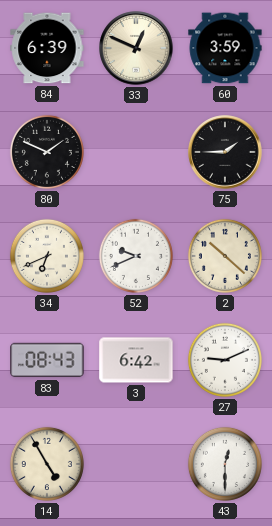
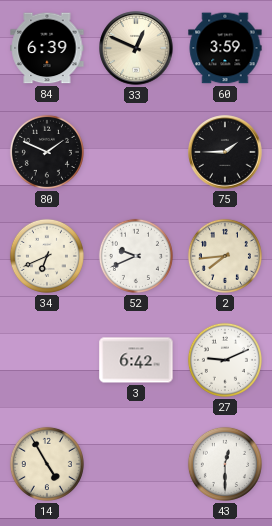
2: 10:22 -> 7:44
83: 08:43 -> none
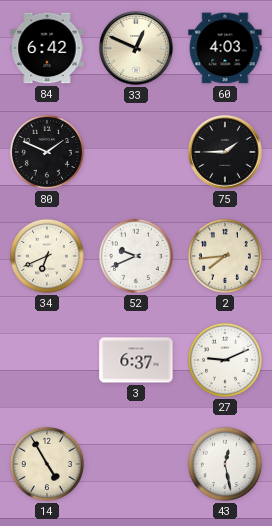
84: 6:39 -> 6:42
60: 3:59 -> 4:03
3: 6:42 -> 6:37
43: 12:30 -> 12:28
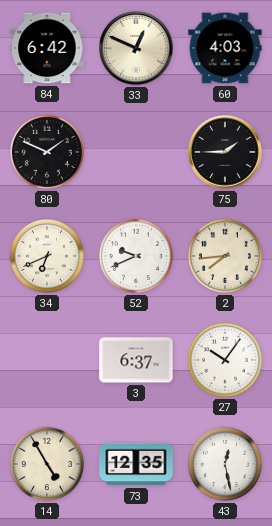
27: 9:11 -> 10:06
73: none -> 12:35
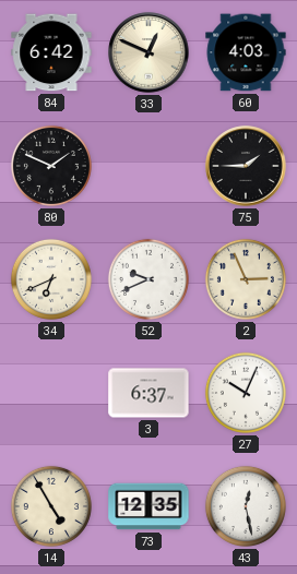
2: 7:44 -> 2:56
27: 10:06 -> 10:04
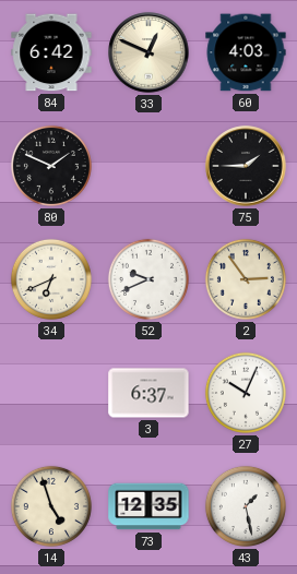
2: 2:56 -> 2:54
14: 4:55 -> 4:57
43: 12:28 -> 1:28
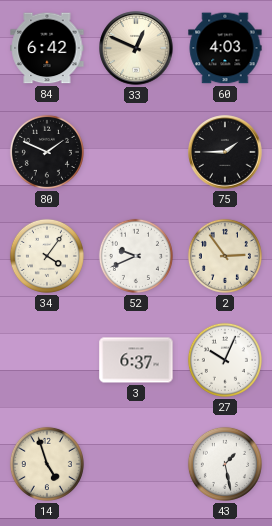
34: 6:41 -> 4:06
73: 12:35 -> none
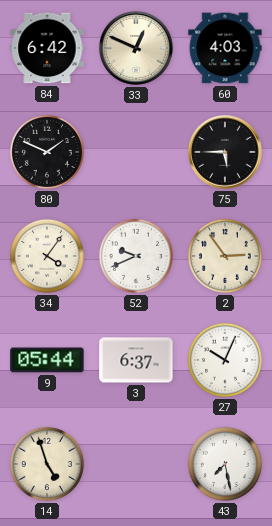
75: 1:45 -> 5:45
9: none -> 05:44
43: 1:28 -> 7:28
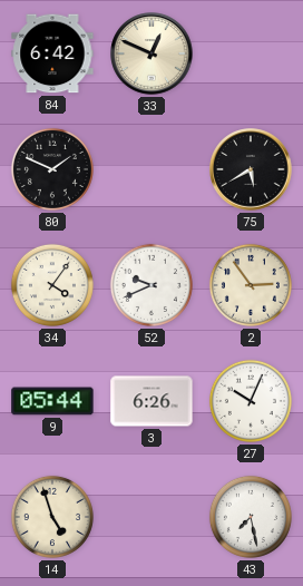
60: 4:03 -> none
75: 5:45 -> 5:40
3: 6:37 -> 6:26
